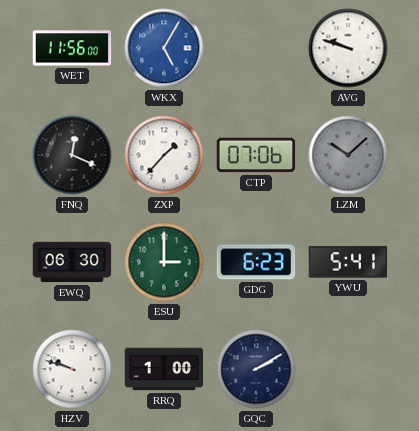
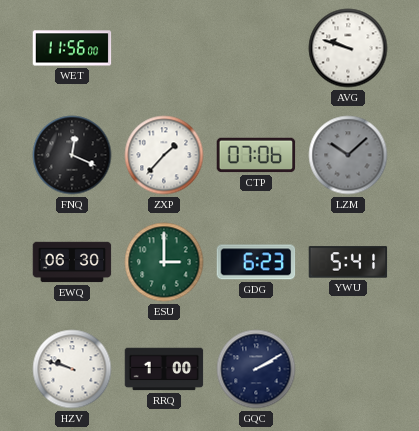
WKX: 5:05 -> none
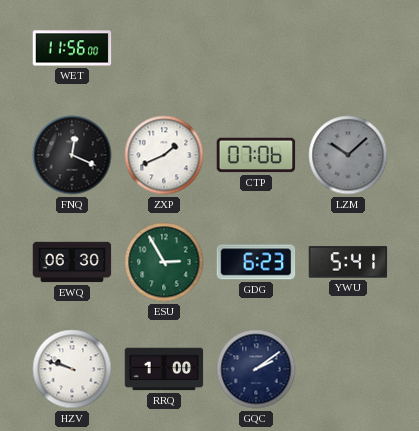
AVG: 9:48 -> none
ZXP: 1:37 -> 1:41
ESU: 3:00 -> 2:55
GQC: 2:10 -> 2:09
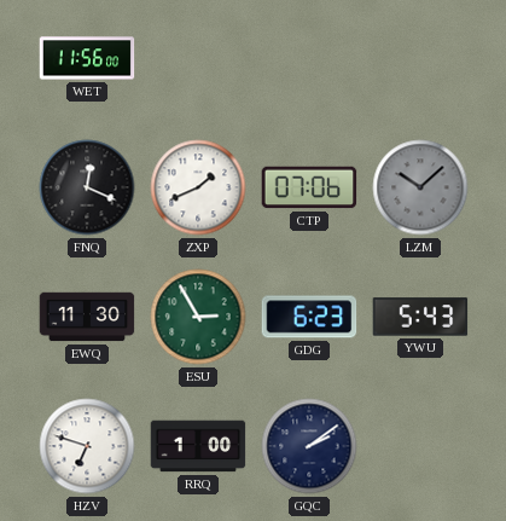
EWQ: 06:30 -> 11:30
YWU: 5:41 -> 5:43
HZV: 9:48 -> 6:48
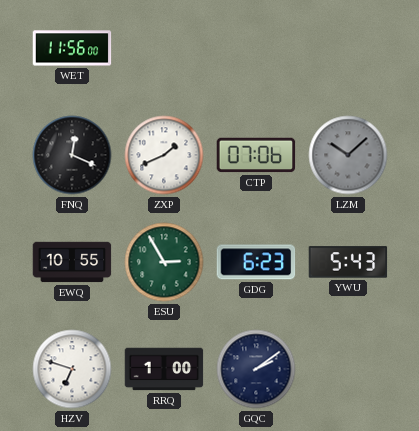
EWQ: 11:30 -> 10:55
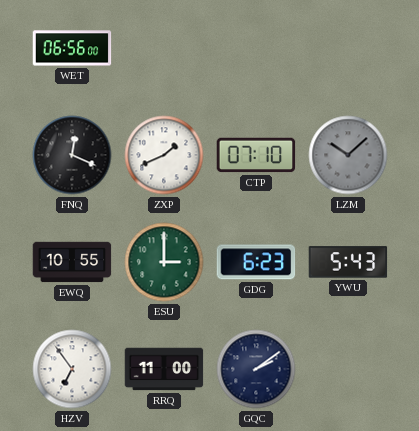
WET: 11:56 -> 06:56
CTP: 07:06 -> 07:10
ESU: 2:55 -> 3:00
HZV: 6:48 -> 6:54
RRQ: 1:00 -> 11:00
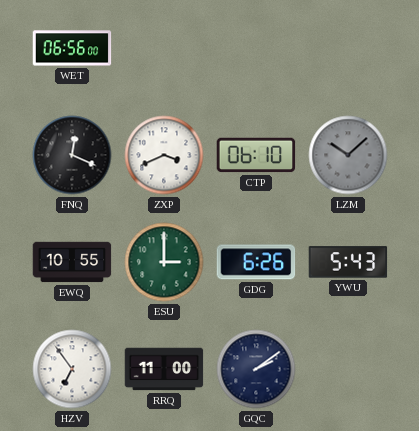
ZXP: 1:41 -> 3:41
CTP: 07:10 -> 06:10
GDG: 6:23 -> 6:26
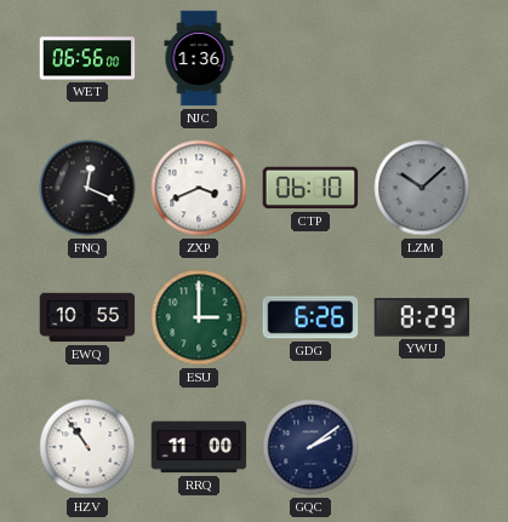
NJC: none -> 1:36
YWU: 5:43 -> 8:29
HZV: 6:54 -> 10:54
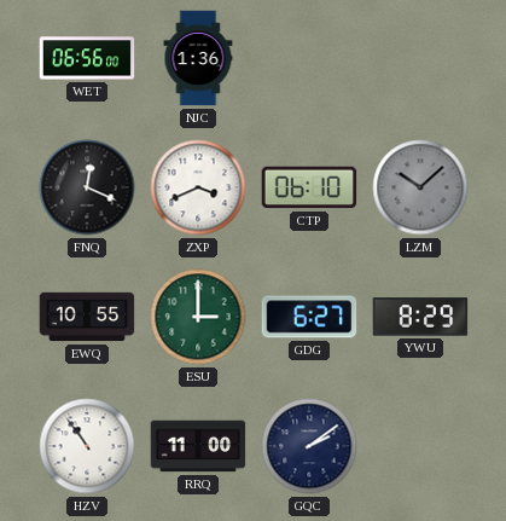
GDG: 6:26 -> 6:27
